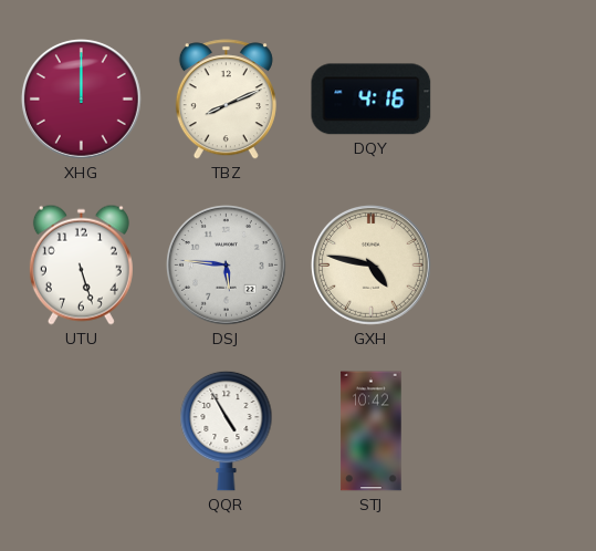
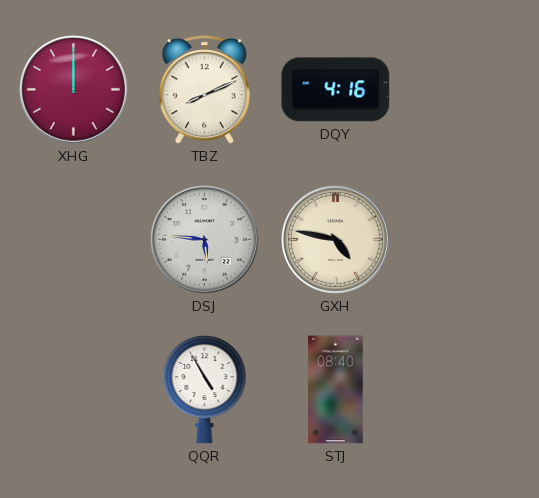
UTU: 5:27 -> none
STJ: 10:42 -> 08:40
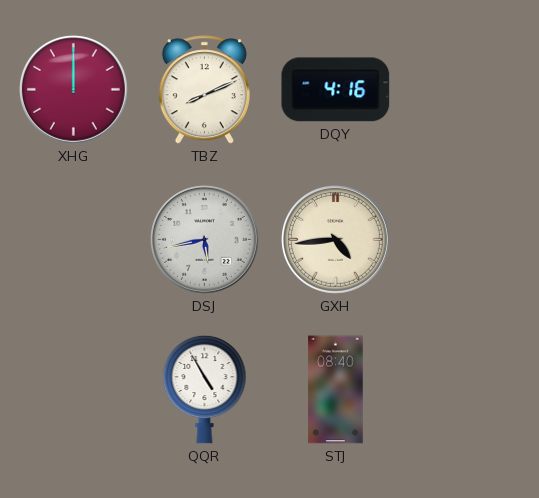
DSJ: 5:46 -> 5:43
GXH: 4:47 -> 4:44
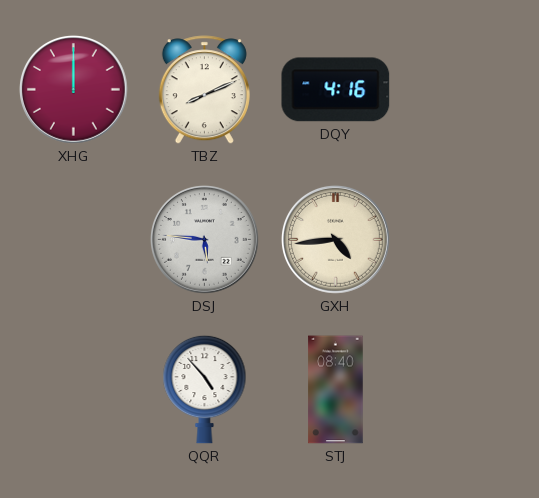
DSJ: 5:43 -> 5:46
QQR: 4:55 -> 4:53
